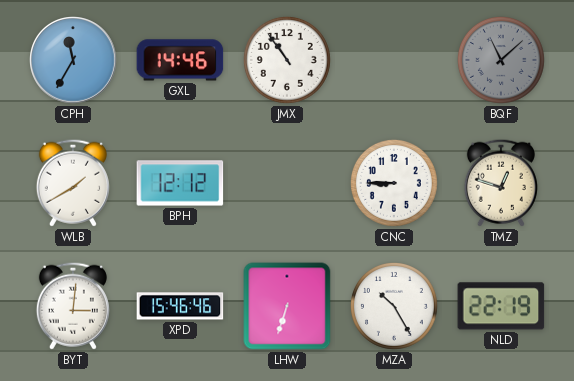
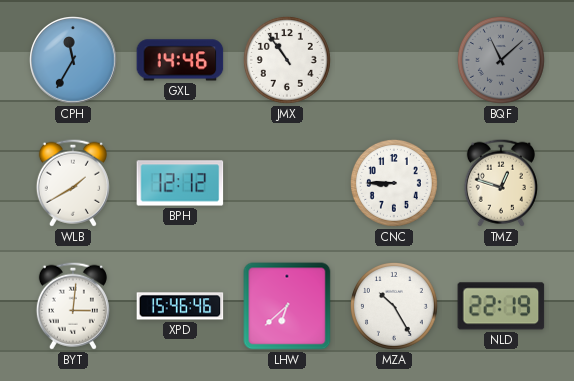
LHW: 6:33 -> 6:38
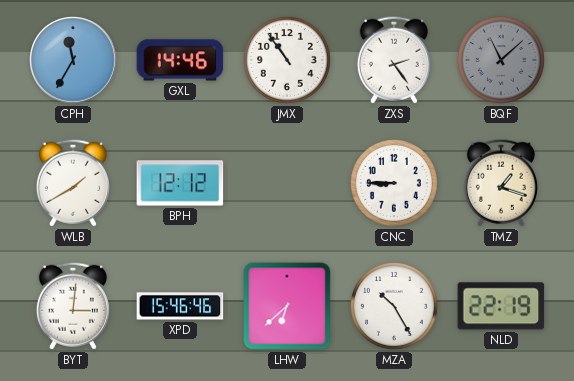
ZXS: none -> 2:24
TMZ: 12:48 -> 1:18
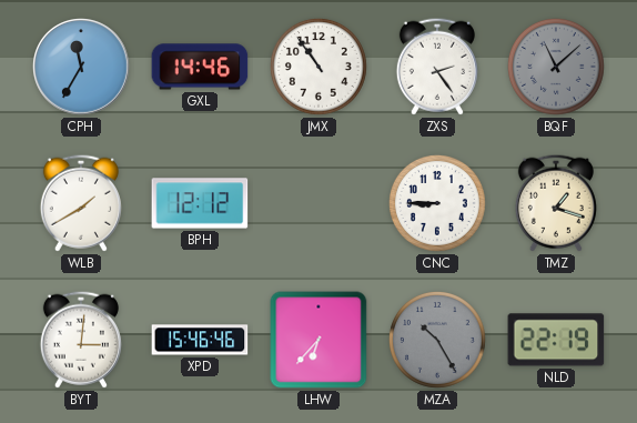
LHW: 6:38 -> 6:37
MZA dial: white -> grey
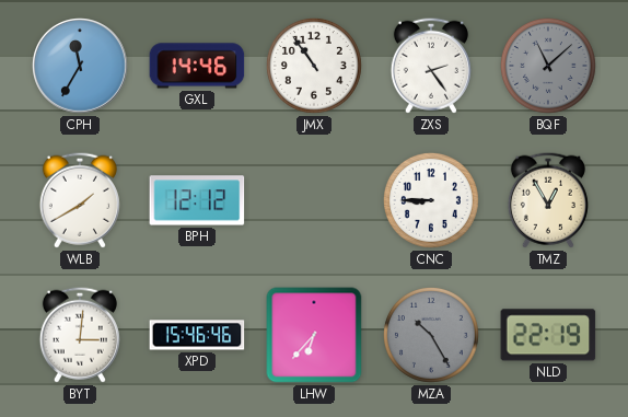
TMZ: 1:18 -> 12:55
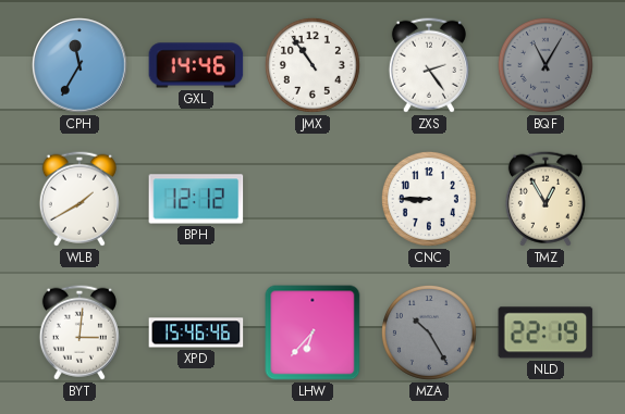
BQF: 11:08 -> 11:05
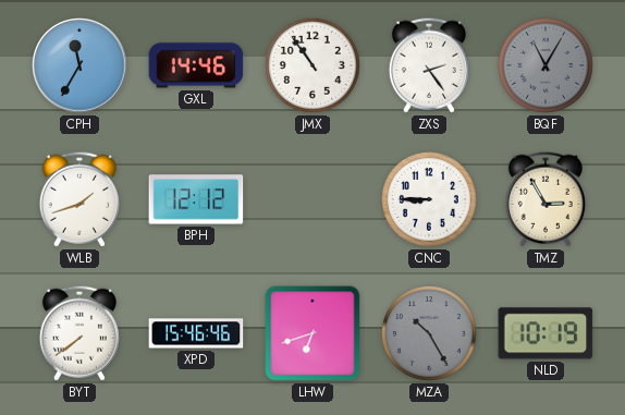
WLB: 1:40 -> 1:42
TMZ: 12:55 -> 2:55
BYT: 3:01 -> 7:39
LHW: 6:37 -> 6:42
NLD: 22:19 -> 10:19
